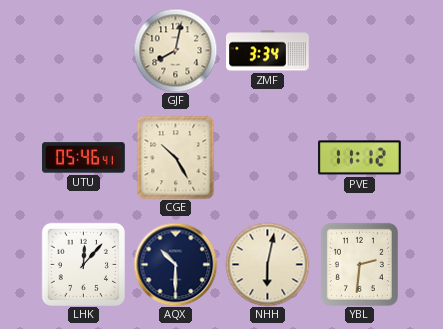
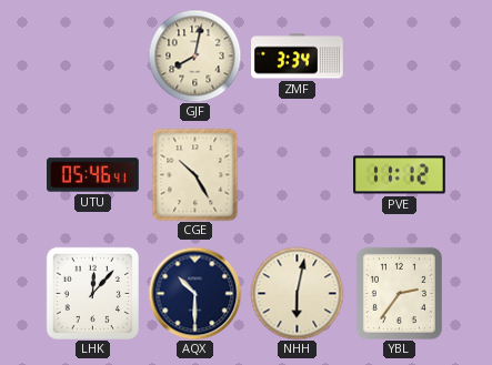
YBL: 2:31 -> 2:36
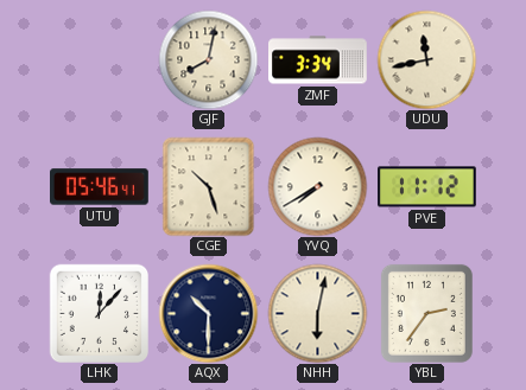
UDU: none -> 11:43
CGE: 10:25 -> 10:27
YVQ: none -> 7:40
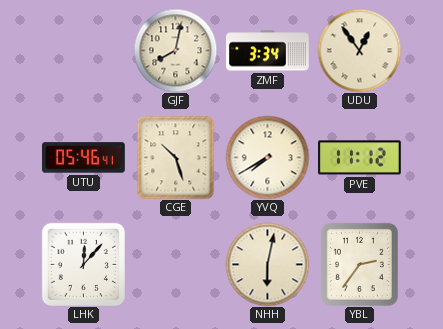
UDU: 11:43 -> 12:54
AQX: 10:30 -> none
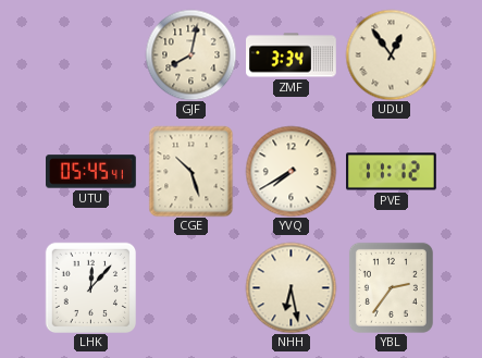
UTU: 05:46 -> 05:45
NHH: 6:02 -> 6:28
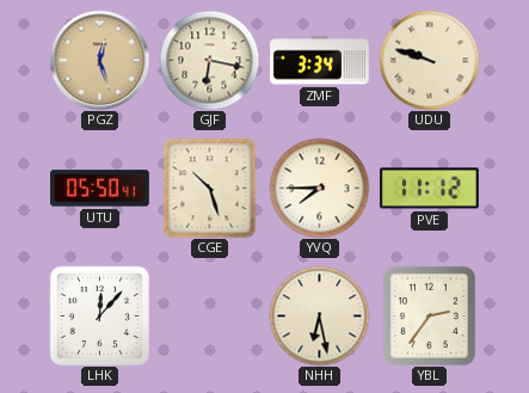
PGZ: none -> 12:27
GJF: 8:02 -> 6:17
UDU: 12:54 -> 9:48
UTU: 05:45 -> 05:50
YVQ: 7:40 -> 7:45
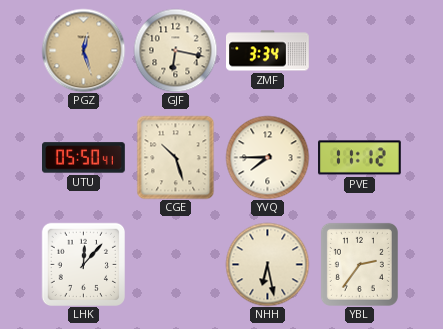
UDU: 9:48 -> none
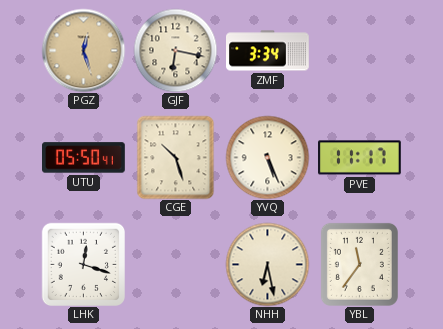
YVQ: 7:45 -> 5:26
PVE: 11:12 -> 11:17
LHK: 12:07 -> 12:18
YBL: 2:36 -> 11:36
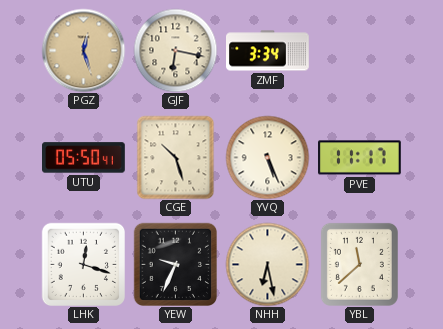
YEW: none -> 9:34
YBL: 11:36 -> 11:38
